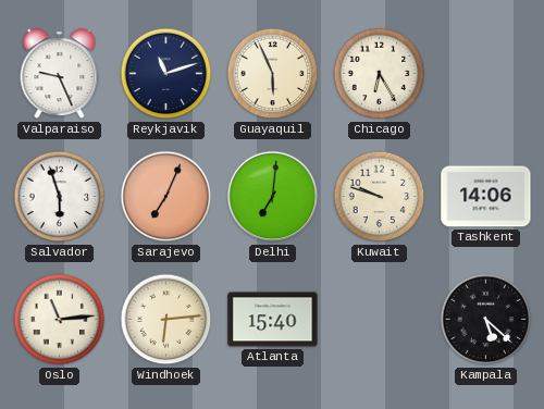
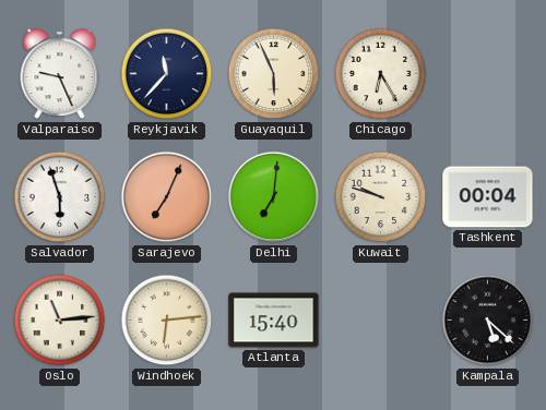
Reykjavik: 11:12 -> 11:37
Tashkent: 14:06 -> 00:04
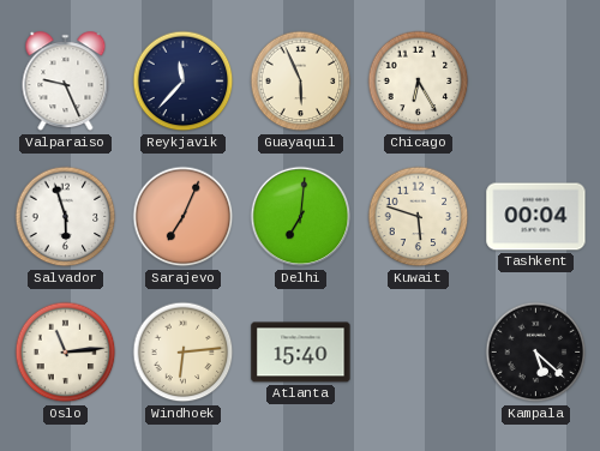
Kuwait: 9:48 -> 5:48
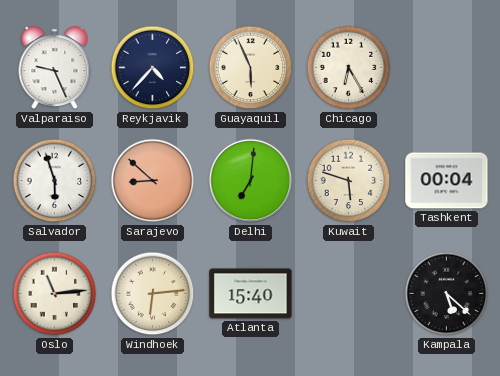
Reykjavik: 11:37 -> 4:37
Sarajevo: 7:04 -> 8:52
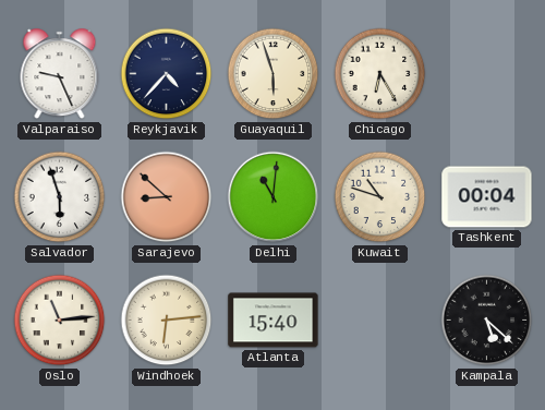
Guayaquil: 5:56 -> 5:57
Delhi: 7:01 -> 11:01
Kuwait: 5:48 -> 10:48
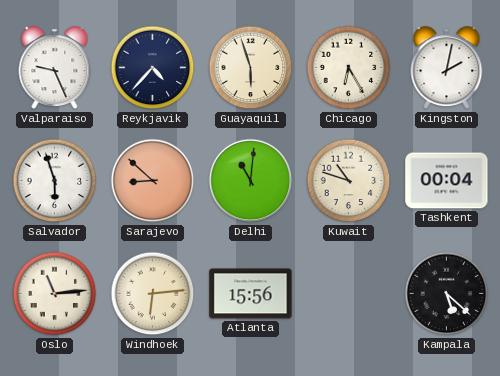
Kingston: none -> 2:02
Atlanta: 15:40 -> 15:56
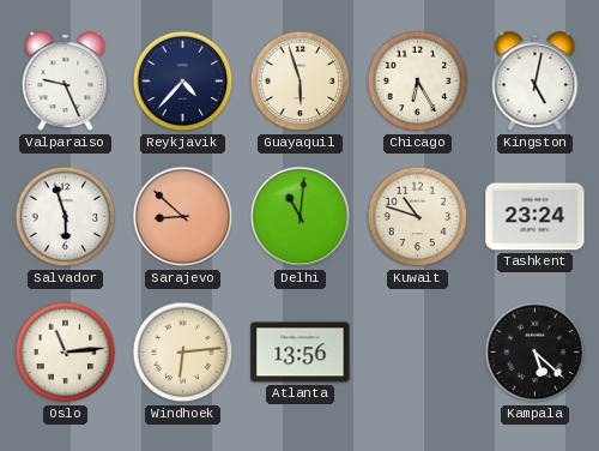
Kingston: 2:02 -> 5:02
Tashkent: 00:04 -> 23:24
Atlanta: 15:56 -> 13:56
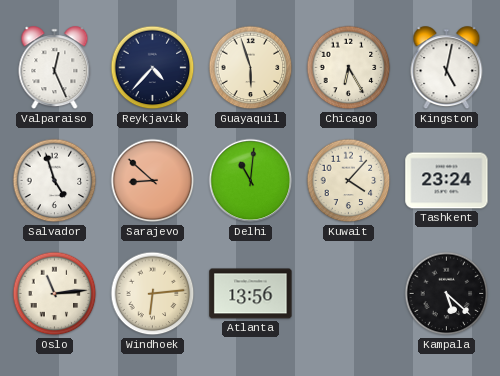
Valparaiso: 9:26 -> 12:26
Salvador: 5:57 -> 4:57
Kuwait: 10:48 -> 4:07
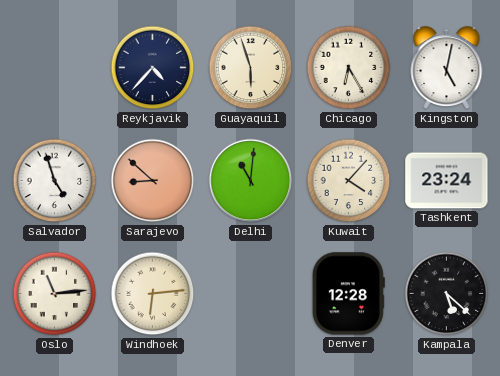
Valparaiso: 12:26 -> none
Atlanta: 13:56 -> none
Denver: none -> 12:28
